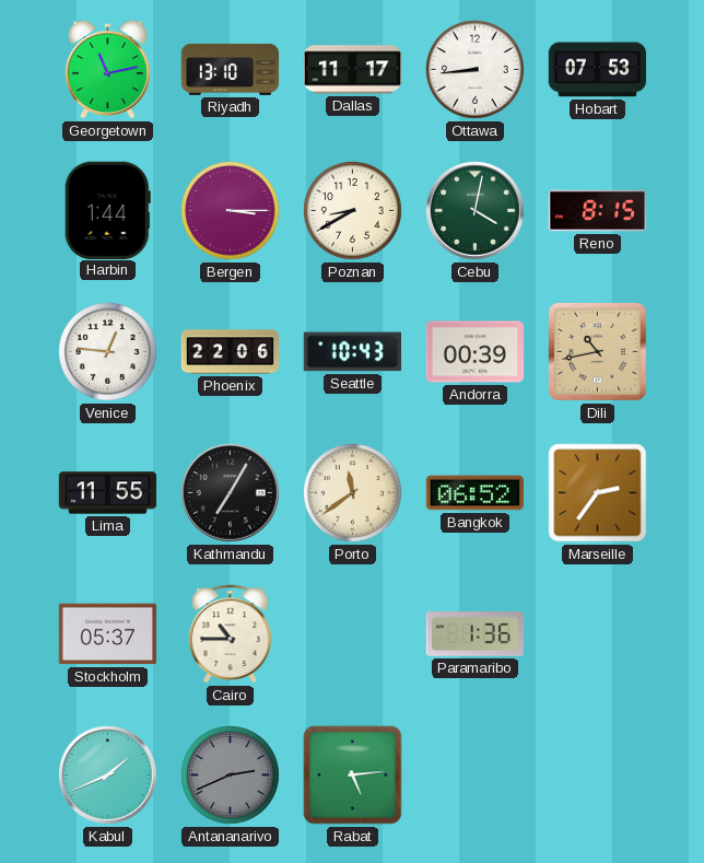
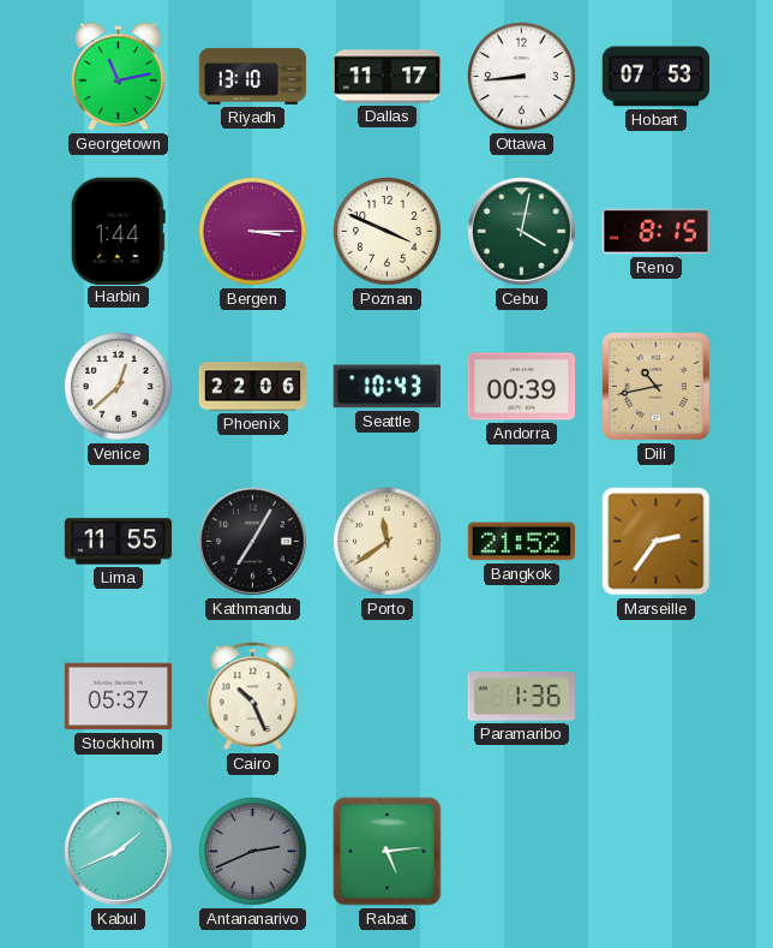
Poznan: 8:40 -> 3:49
Venice: 12:46 -> 12:38
Bangkok: 06:52 -> 21:52
Cairo: 10:45 -> 10:26
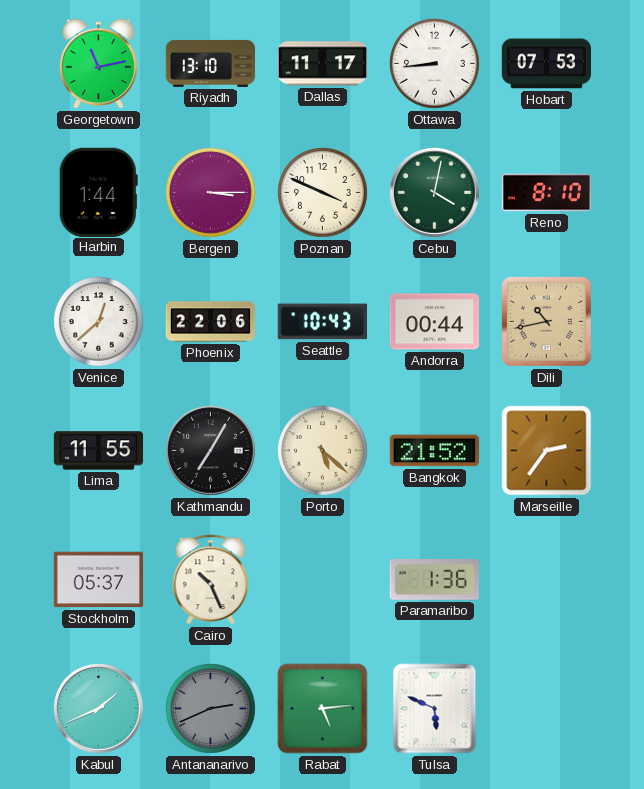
Reno: 8:15 -> 8:10
Andorra: 00:39 -> 00:44
Porto: 11:39 -> 5:22
Tulsa: none -> 5:49
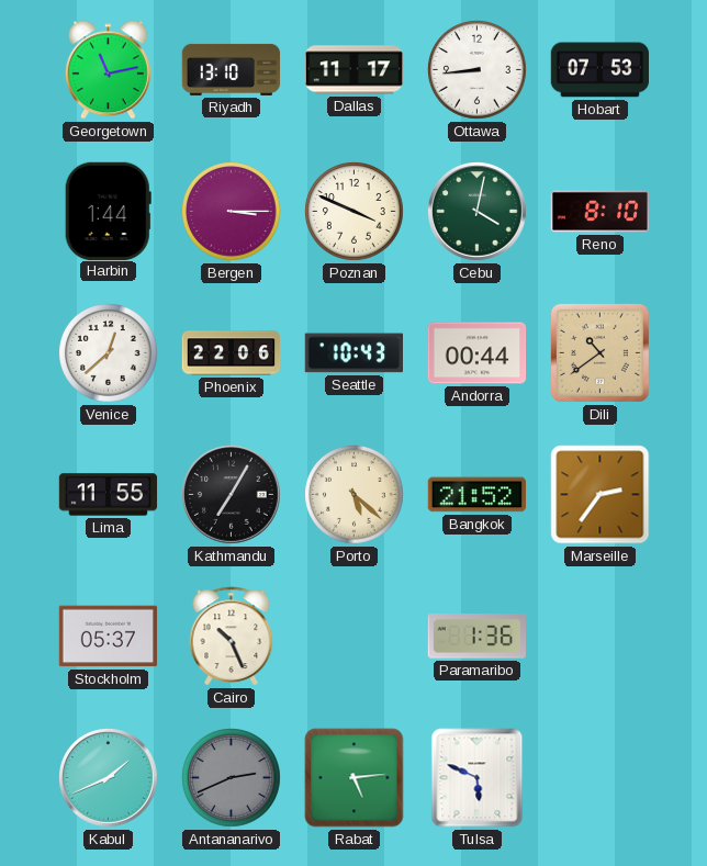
Dili: 10:43 -> 10:39
